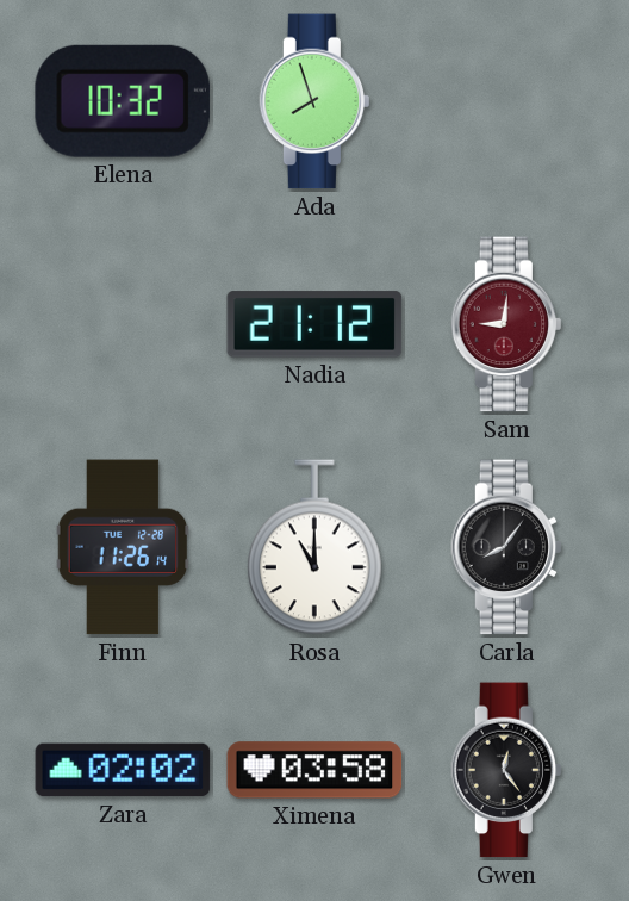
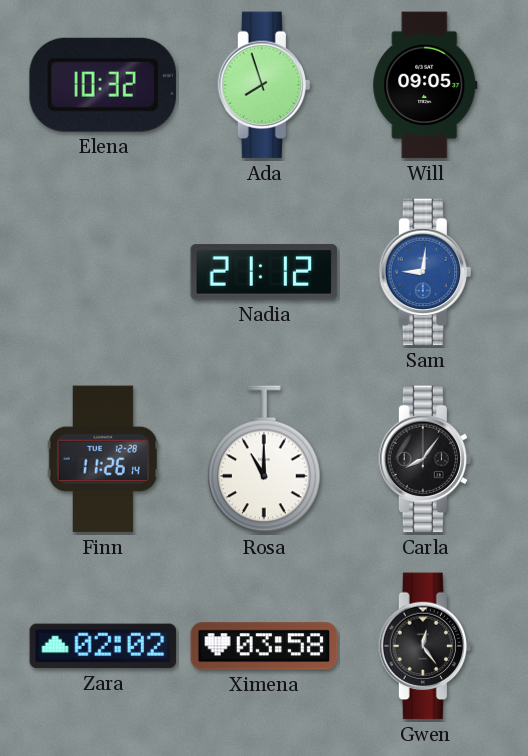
Will: none -> 09:05
Sam dial: burgundy -> blue
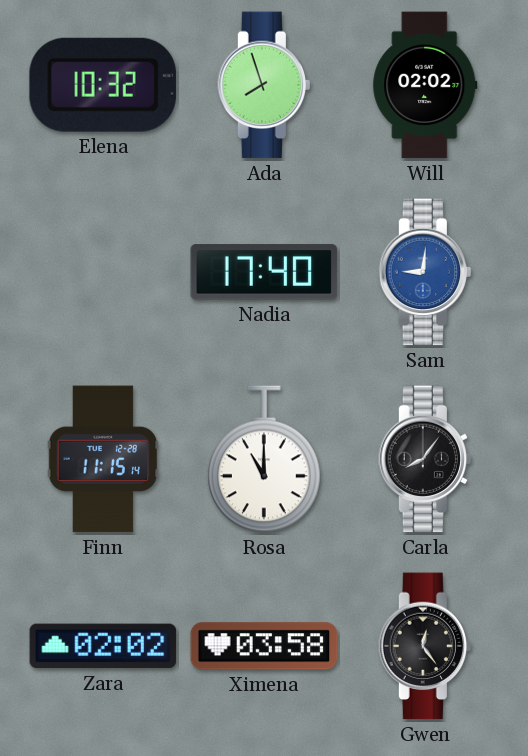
Will: 09:05 -> 02:02
Nadia: 21:12 -> 17:40
Finn: 11:26 -> 11:15
